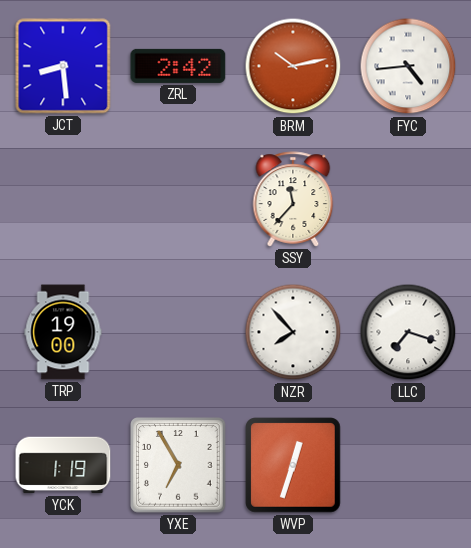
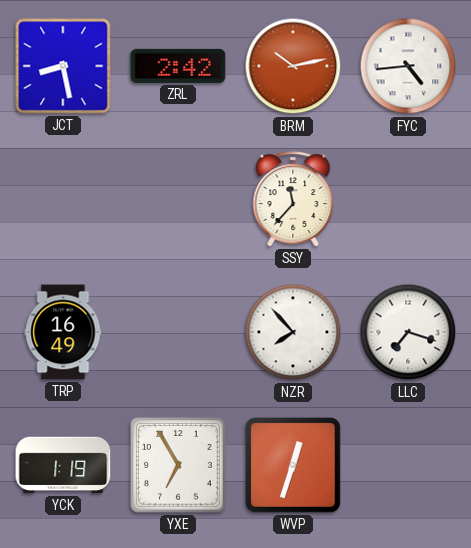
JCT: 8:29 -> 8:28
TRP: 19:00 -> 16:49
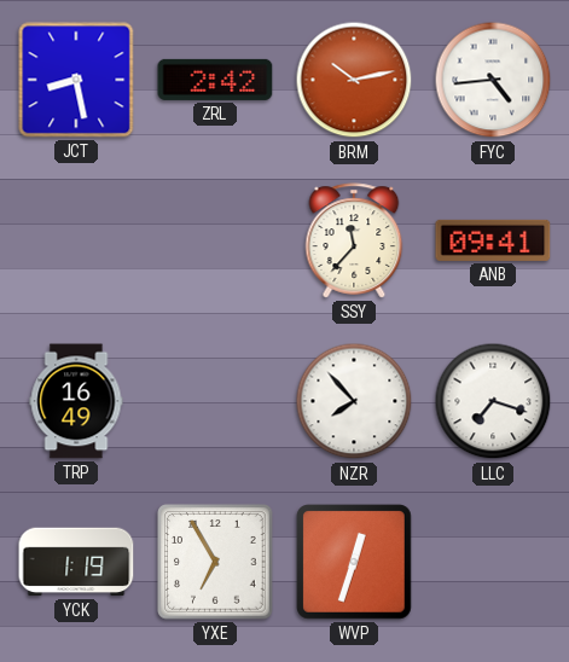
ANB: none -> 09:41
